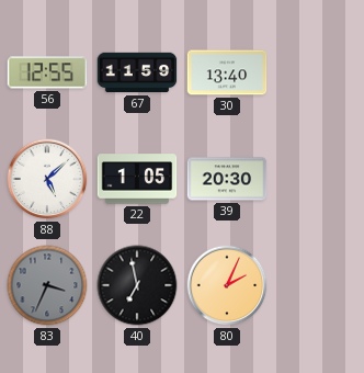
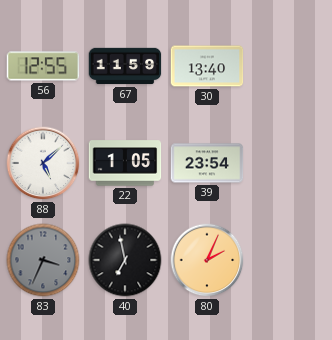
39: 20:30 -> 23:54
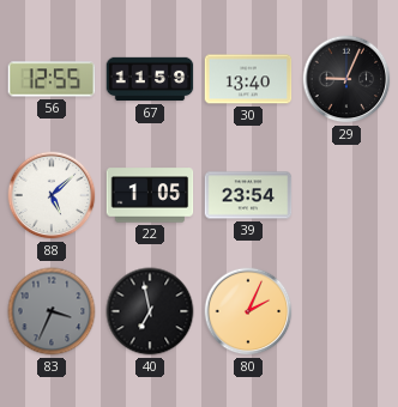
29: none -> 9:04
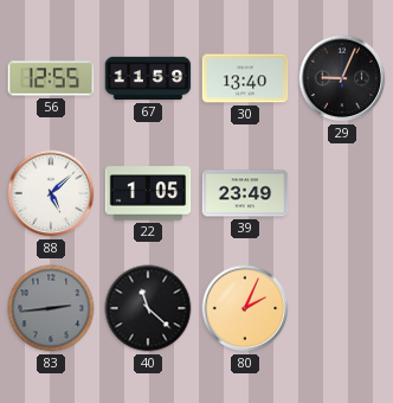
39: 23:54 -> 23:49
83: 3:34 -> 2:44
40: 6:58 -> 11:22
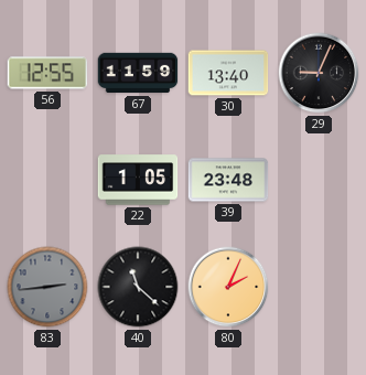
88: 5:08 -> none
39: 23:49 -> 23:48
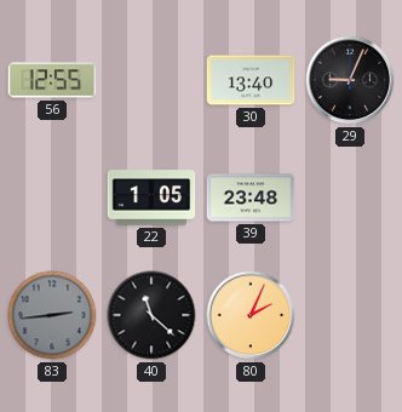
67: 11:59 -> none
